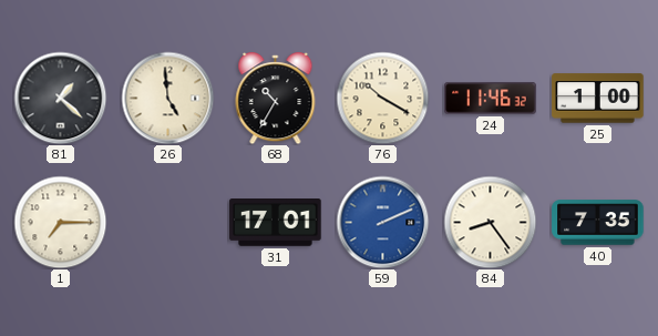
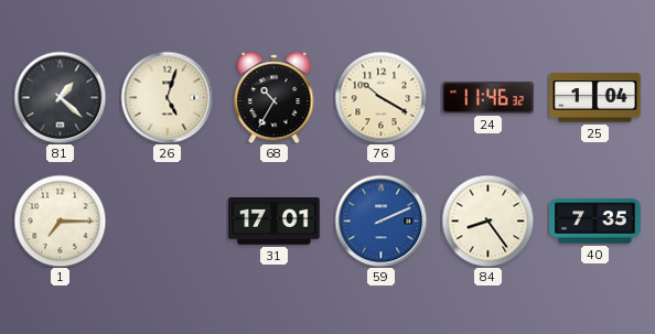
26: 4:59 -> 5:03
25: 1:00 -> 1:04
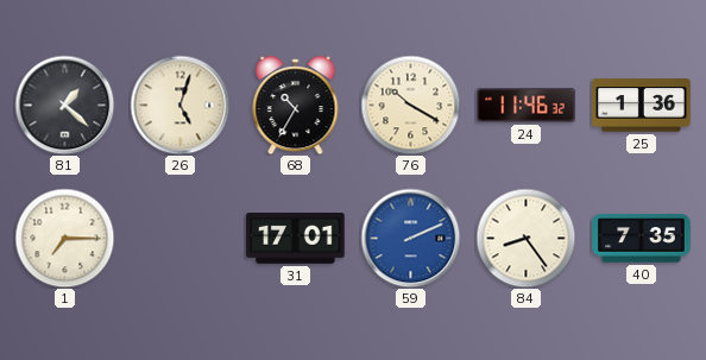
25: 1:04 -> 1:36
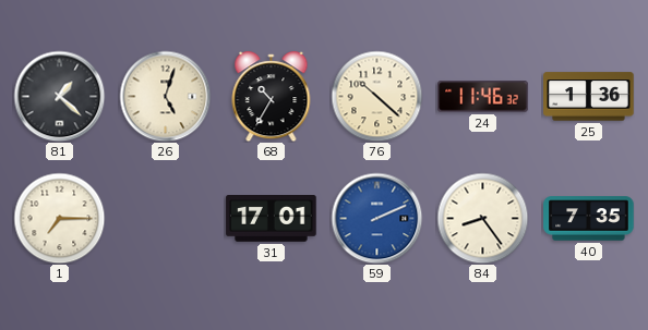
76: 10:20 -> 10:22
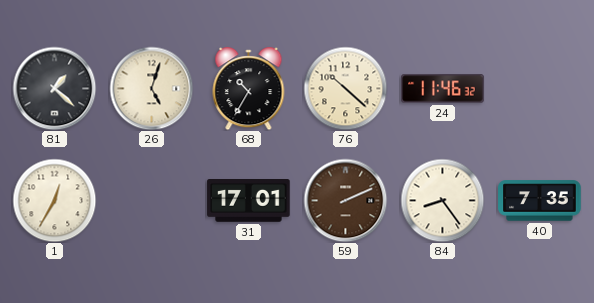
25: 1:36 -> none
1: 7:15 -> 12:35
59 dial: blue -> brown
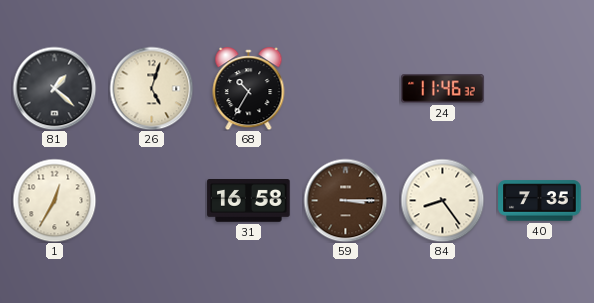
76: 10:22 -> none
31: 17:01 -> 16:58
59: 2:11 -> 3:15
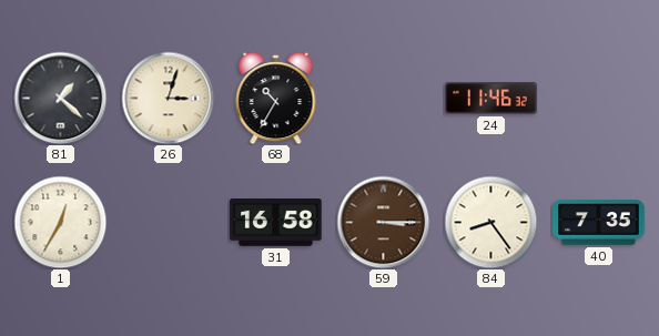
26: 5:03 -> 3:03
